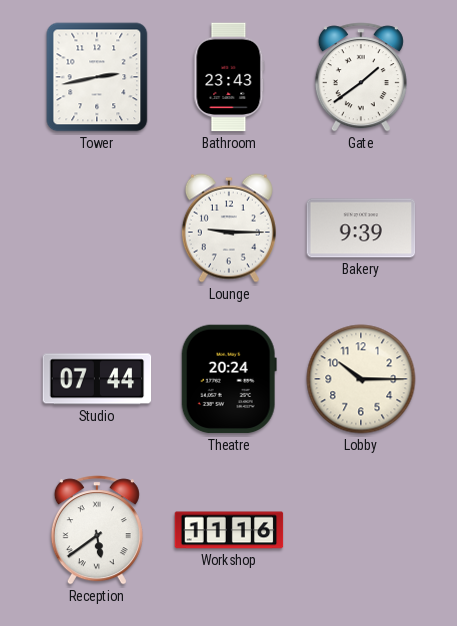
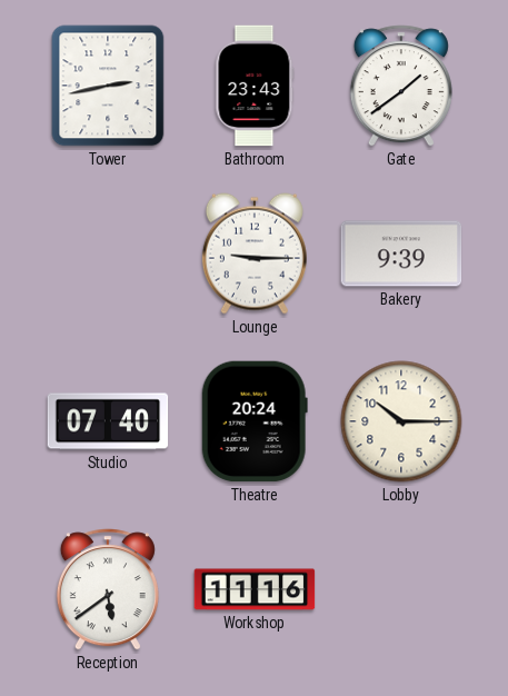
Studio: 07:44 -> 07:40
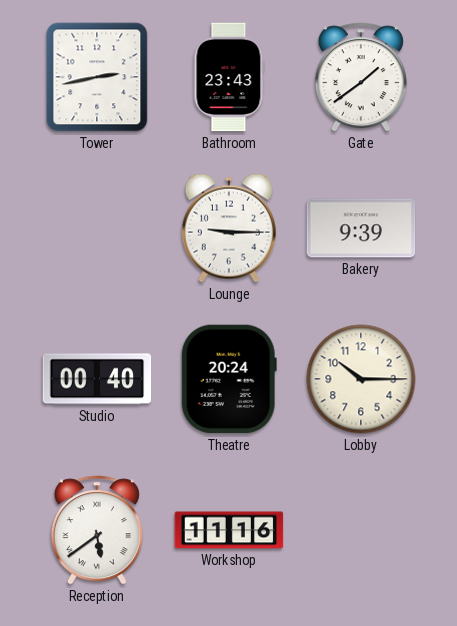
Studio: 07:40 -> 00:40
